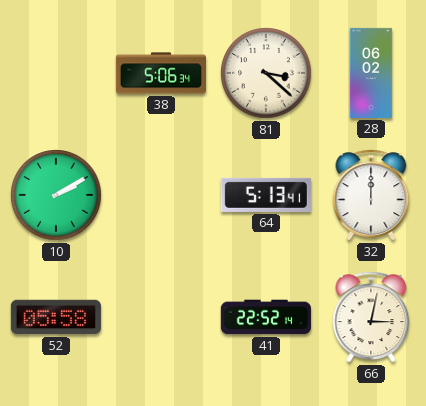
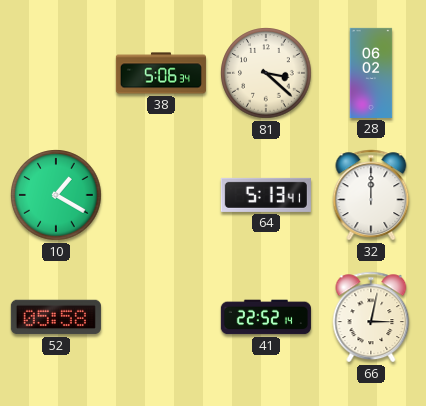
10: 2:10 -> 1:20
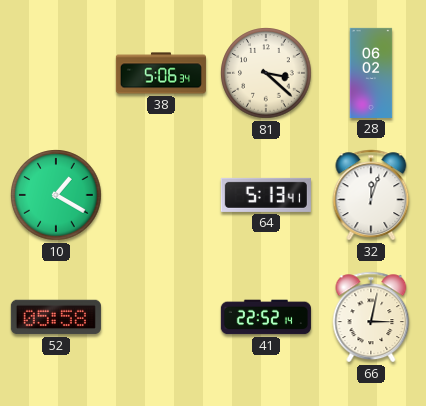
32: 12:00 -> 12:03
